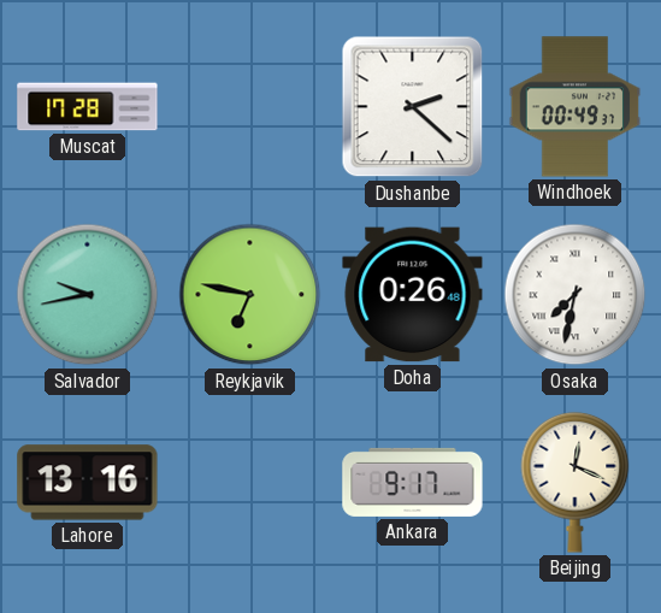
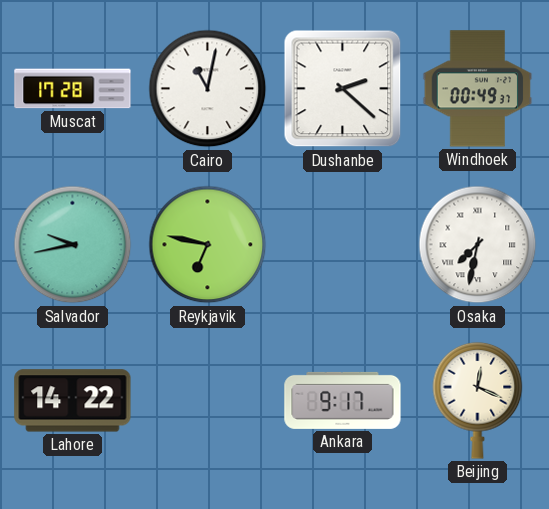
Cairo: none -> 11:02
Doha: 0:26 -> none
Lahore: 13:16 -> 14:22
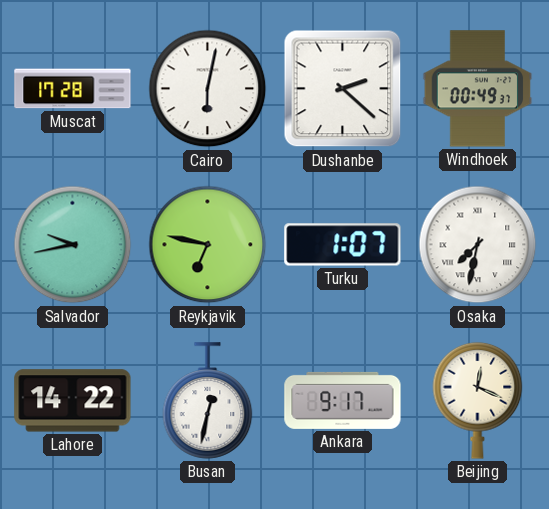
Cairo: 11:02 -> 6:02
Turku: none -> 1:07
Busan: none -> 12:32
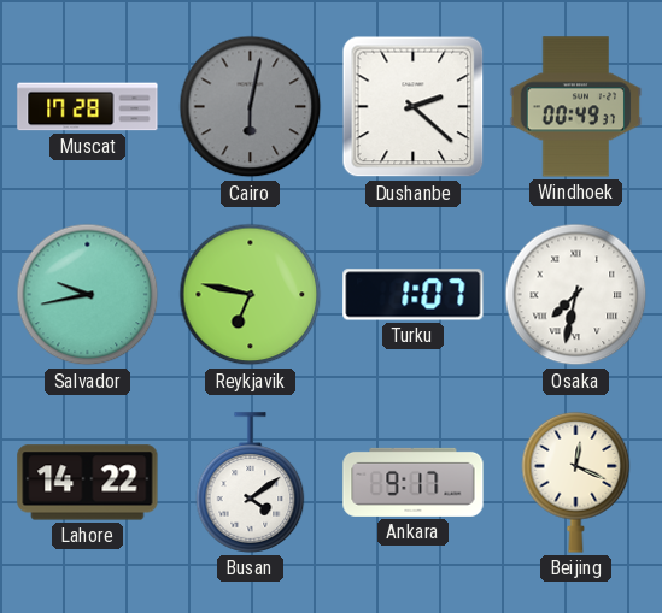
Cairo dial: white -> grey
Busan: 12:32 -> 4:09
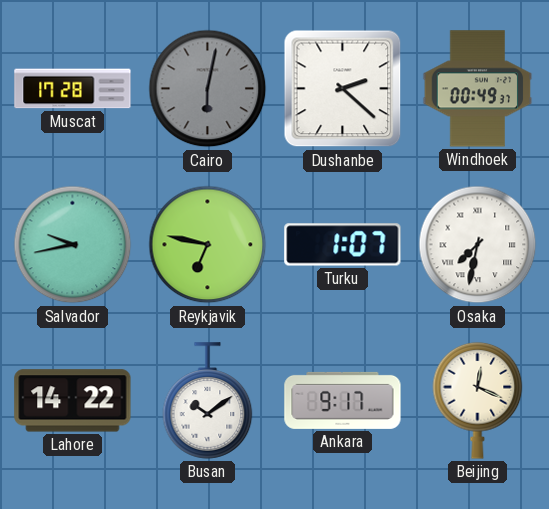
Busan: 4:09 -> 10:09
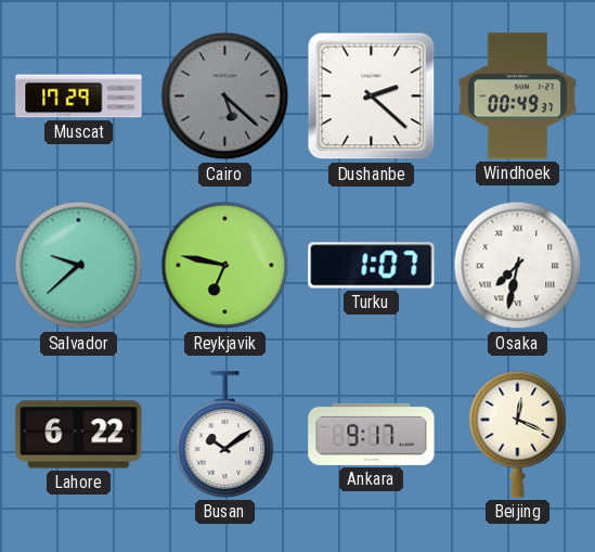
Muscat: 17:28 -> 17:29
Cairo: 6:02 -> 5:22
Salvador: 9:43 -> 9:38
Lahore: 14:22 -> 6:22
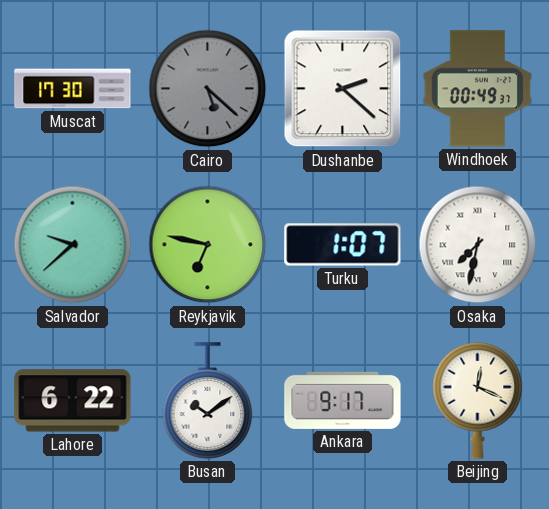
Muscat: 17:29 -> 17:30
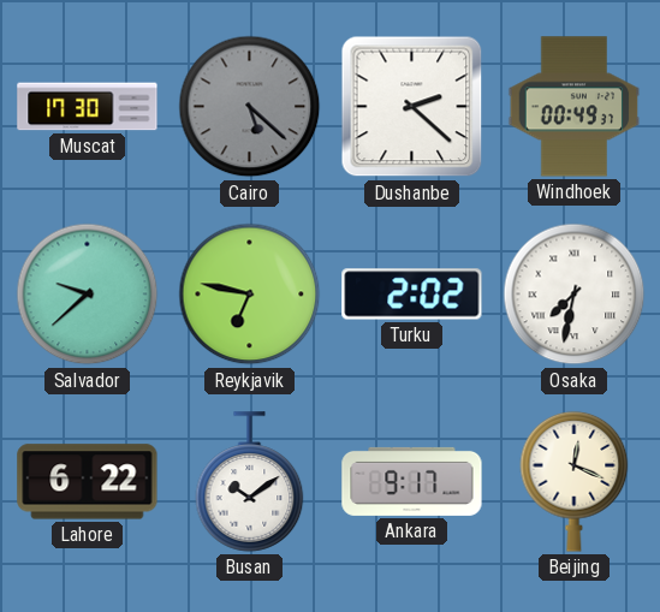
Turku: 1:07 -> 2:02
